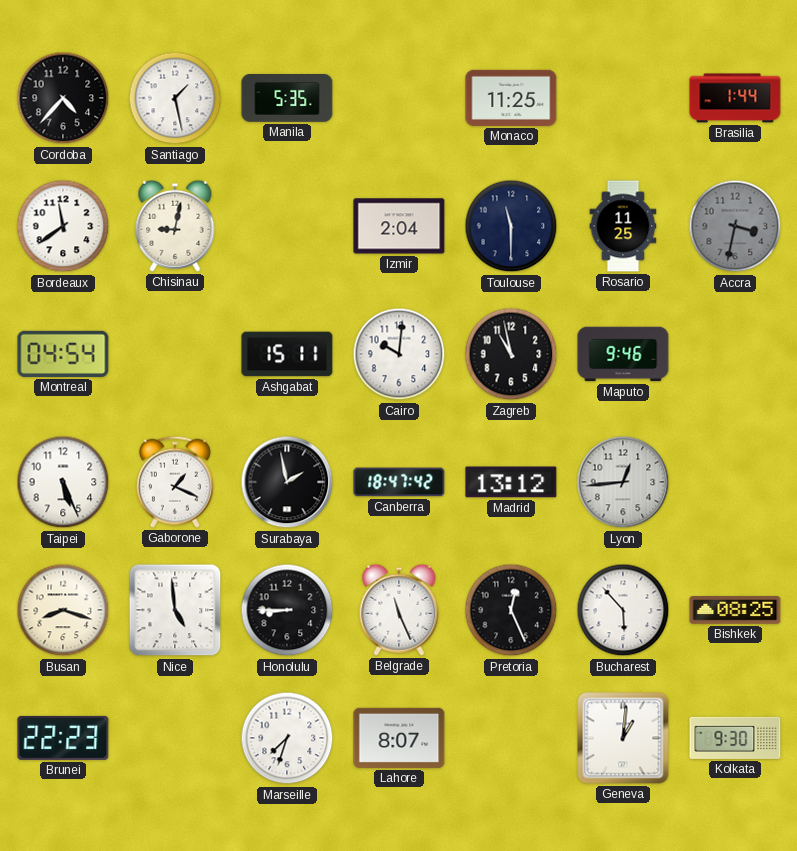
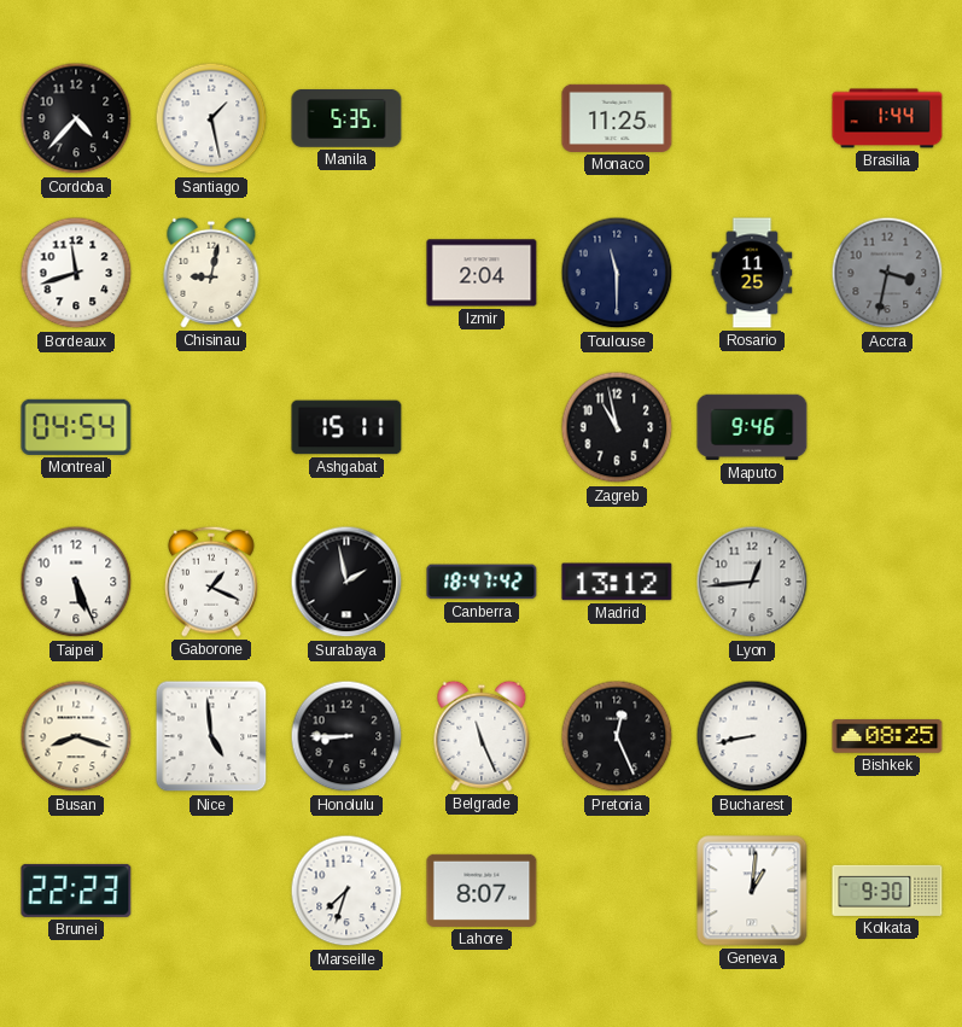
Bordeaux: 11:39 -> 11:42
Cairo: 10:01 -> none
Bucharest: 5:53 -> 8:43
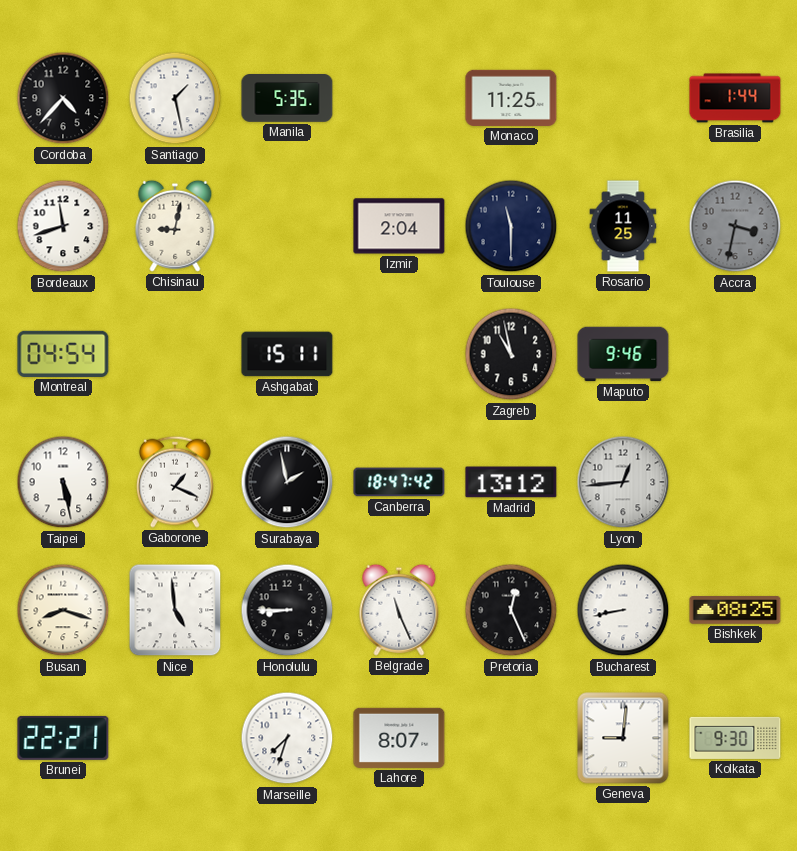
Taipei: 5:26 -> 5:28
Brunei: 22:23 -> 22:21
Geneva: 1:01 -> 9:01
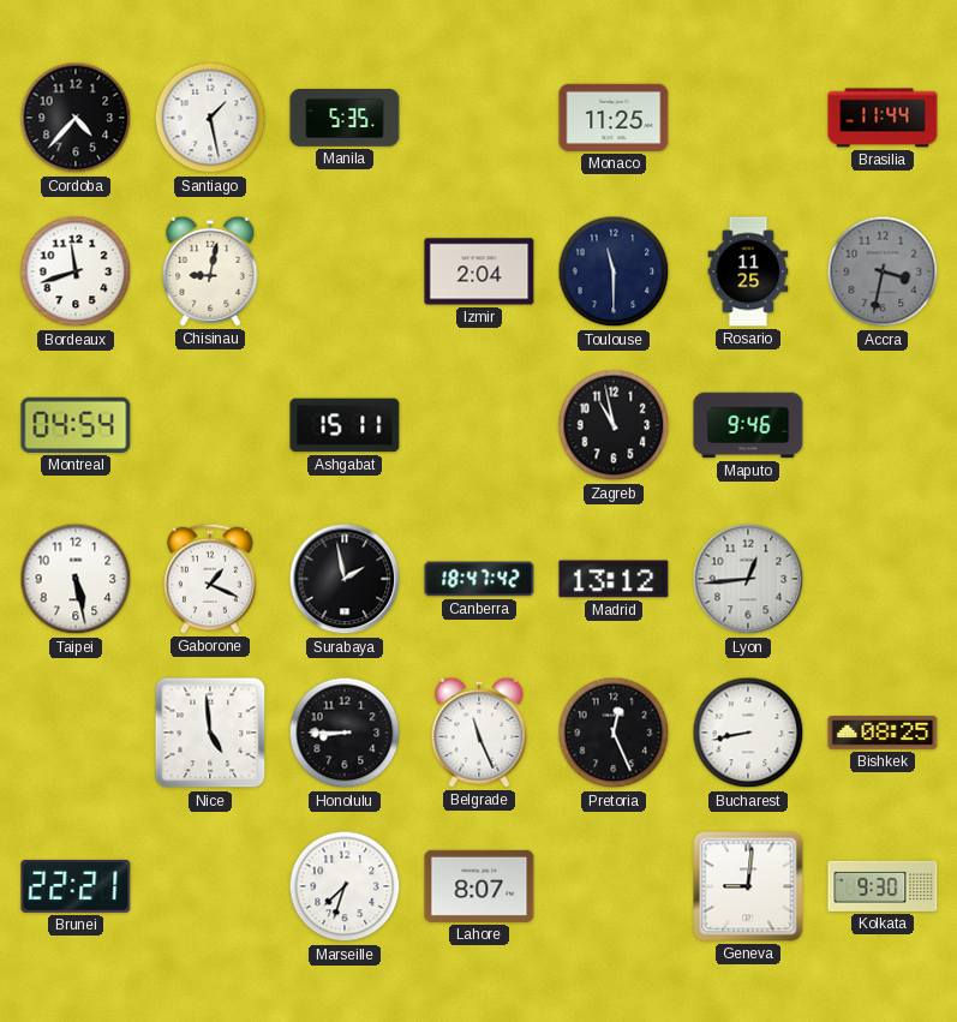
Brasilia: 1:44 -> 11:44
Busan: 8:18 -> none
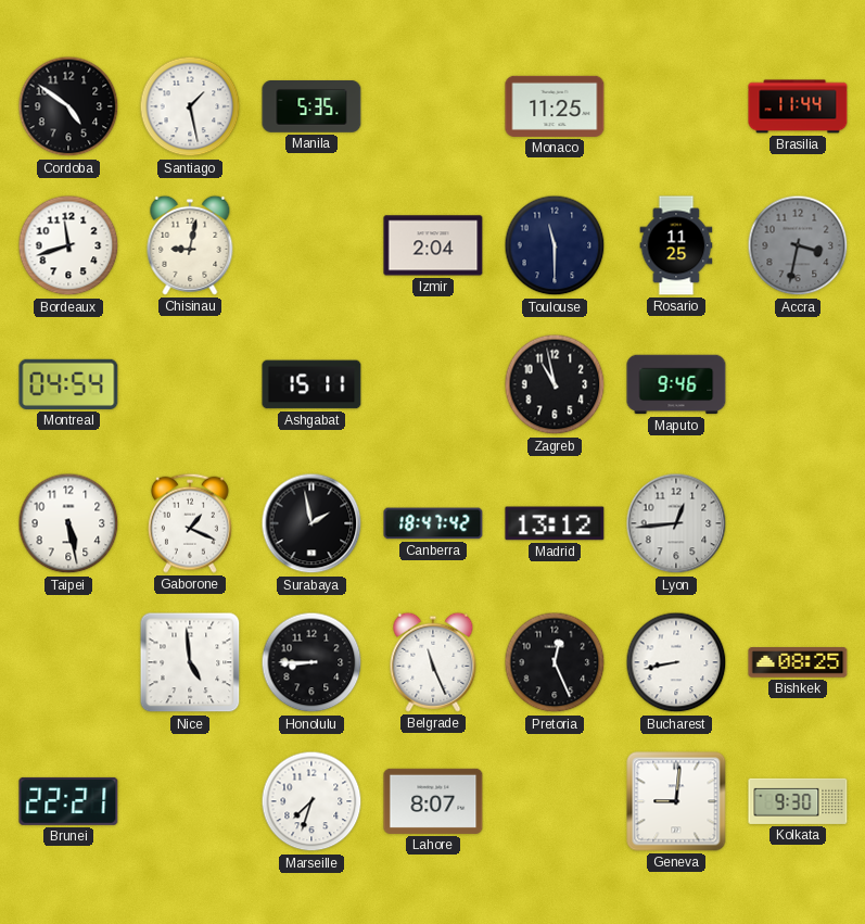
Cordoba: 4:37 -> 4:51
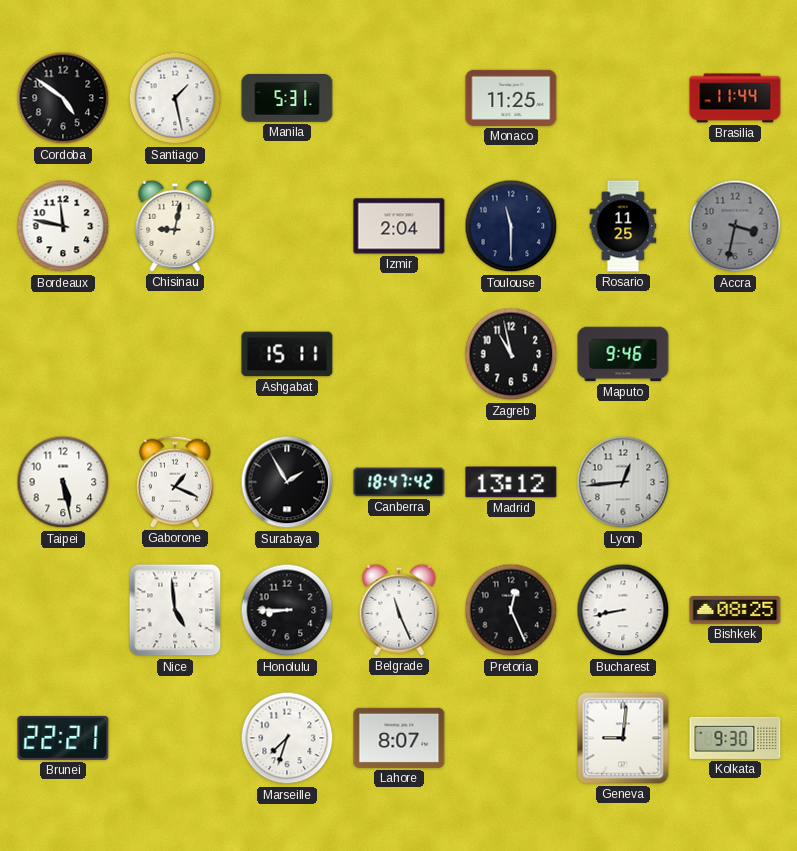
Manila: 5:35 -> 5:31
Bordeaux: 11:42 -> 11:47
Montreal: 04:54 -> none
Surabaya: 1:58 -> 1:55
